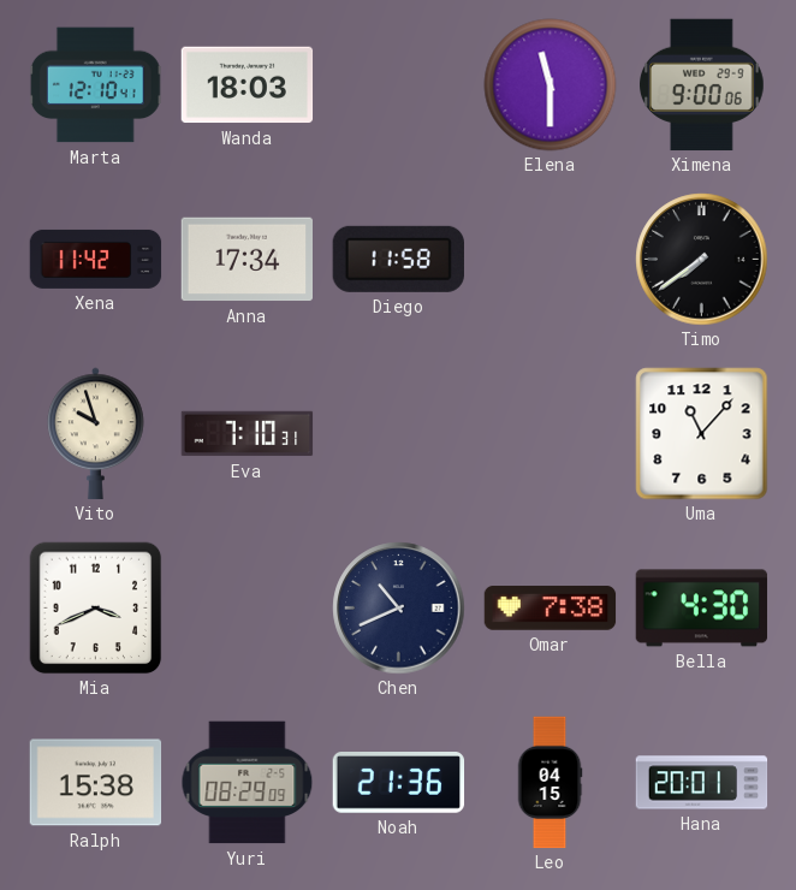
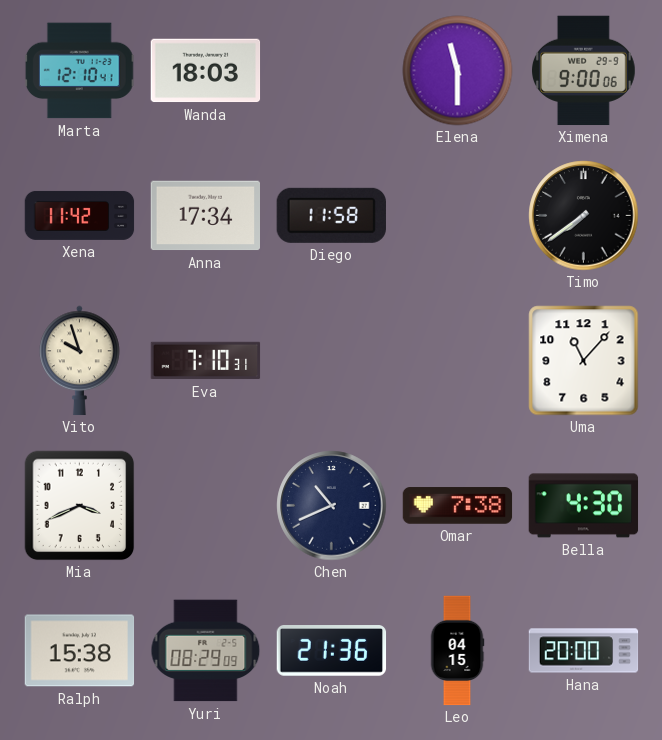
Hana: 20:01 -> 20:00
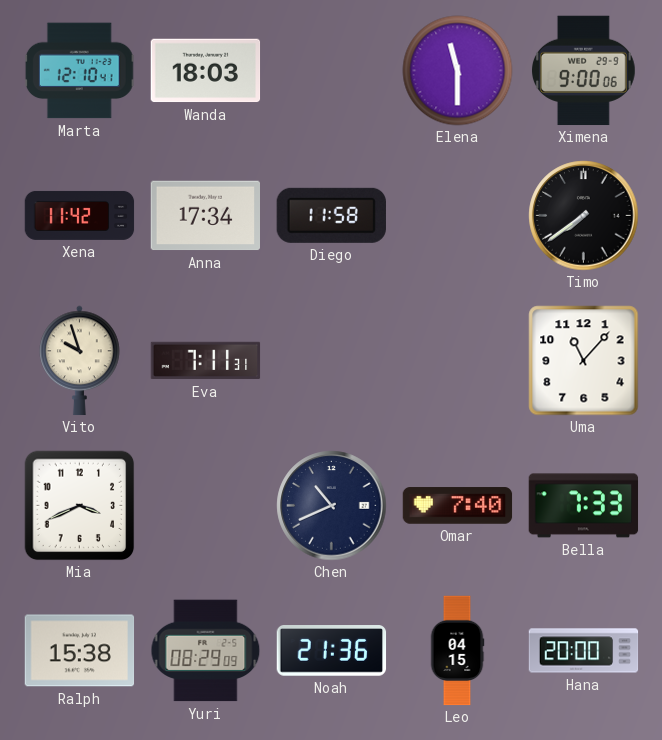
Eva: 7:10 -> 7:11
Omar: 7:38 -> 7:40
Bella: 4:30 -> 7:33
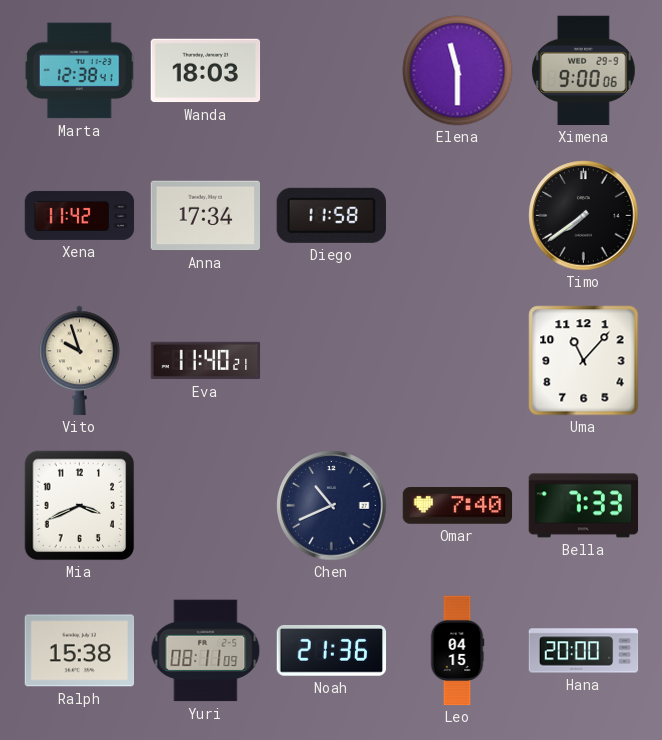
Marta: 12:10 -> 12:38
Eva: 7:11 -> 11:40
Yuri: 08:29 -> 08:11
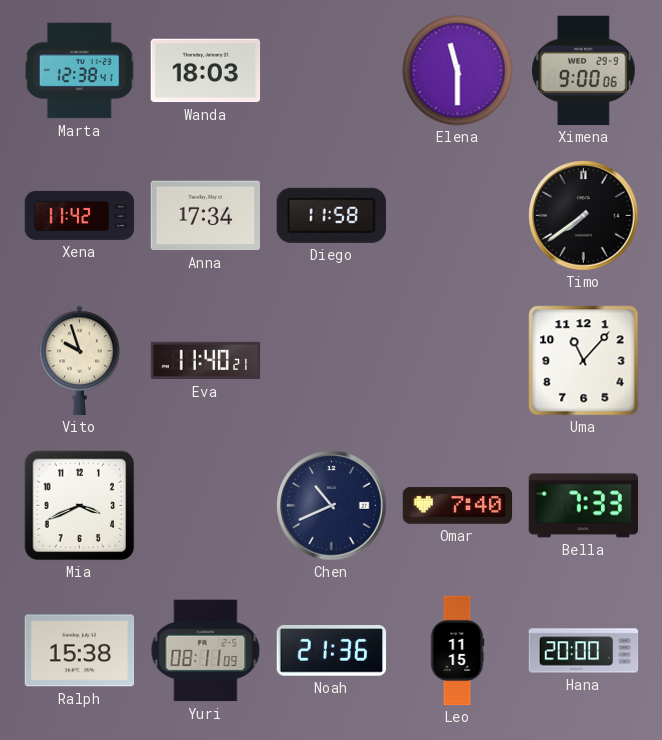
Leo: 04:15 -> 11:15
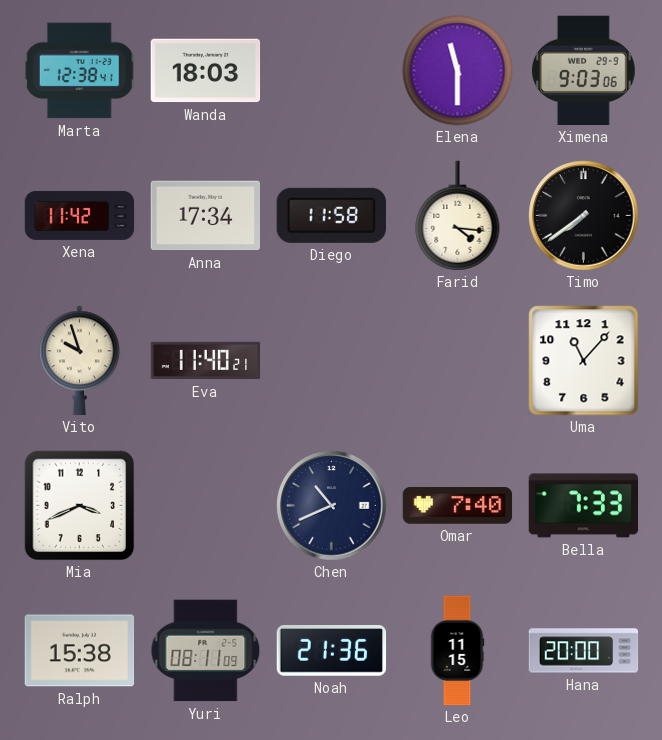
Ximena: 9:00 -> 9:03
Farid: none -> 4:16
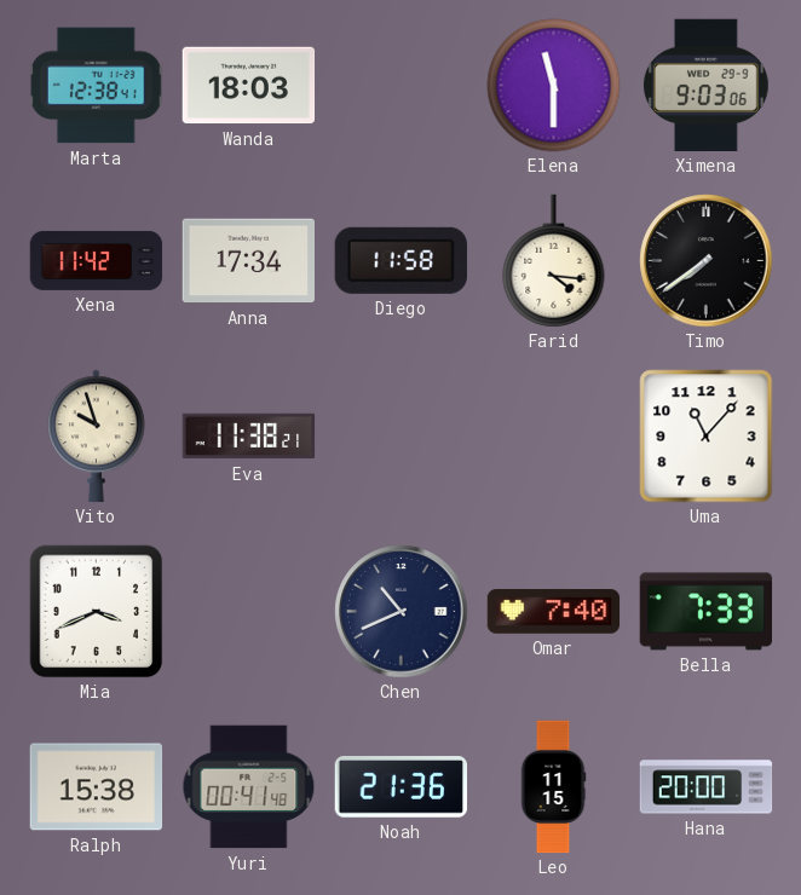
Eva: 11:40 -> 11:38
Yuri: 08:11 -> 00:41
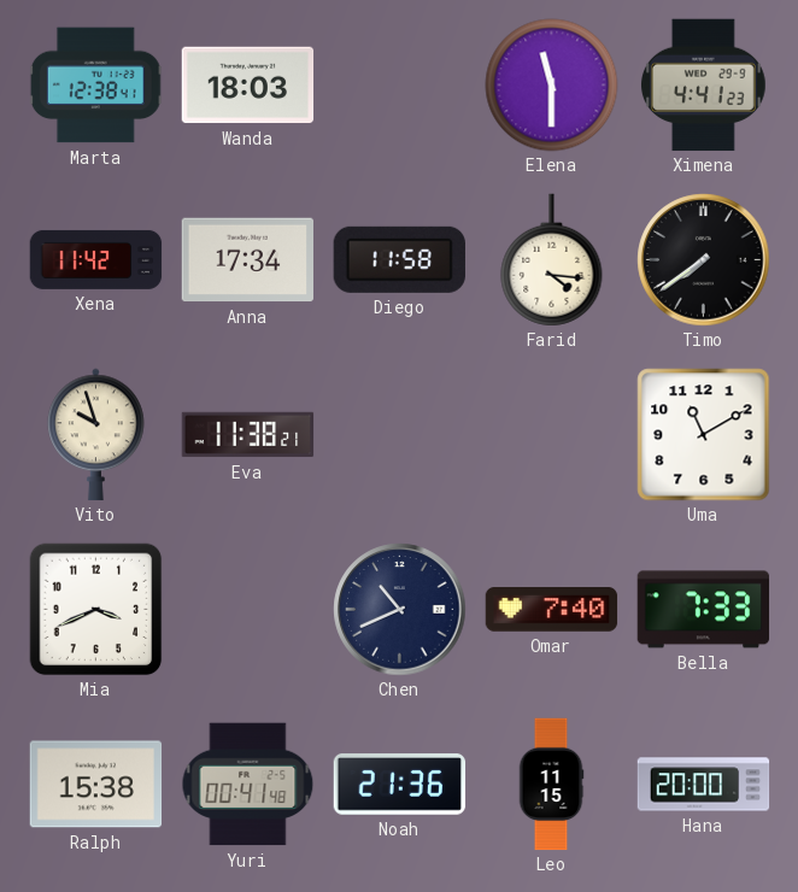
Ximena: 9:03 -> 4:41
Uma: 11:07 -> 11:10
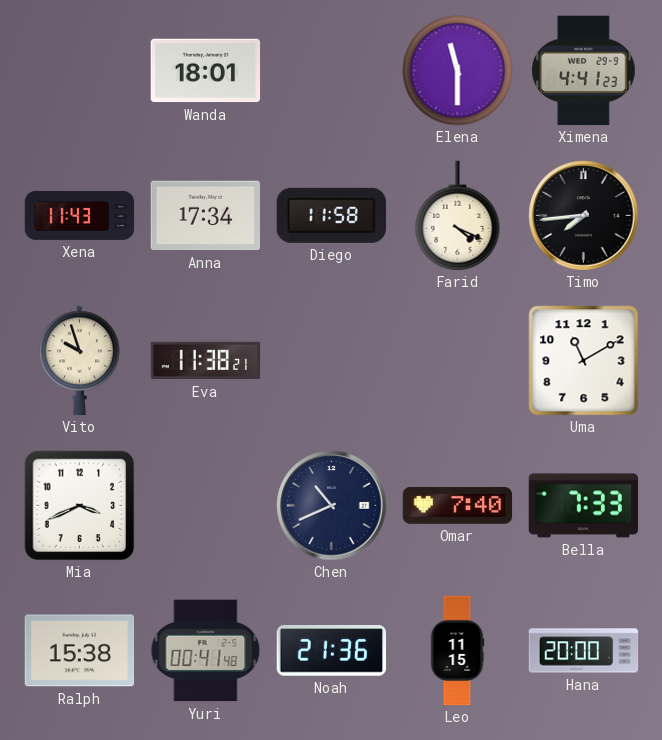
Marta: 12:38 -> none
Wanda: 18:03 -> 18:01
Xena: 11:42 -> 11:43
Farid: 4:16 -> 4:19
Timo: 7:39 -> 7:44
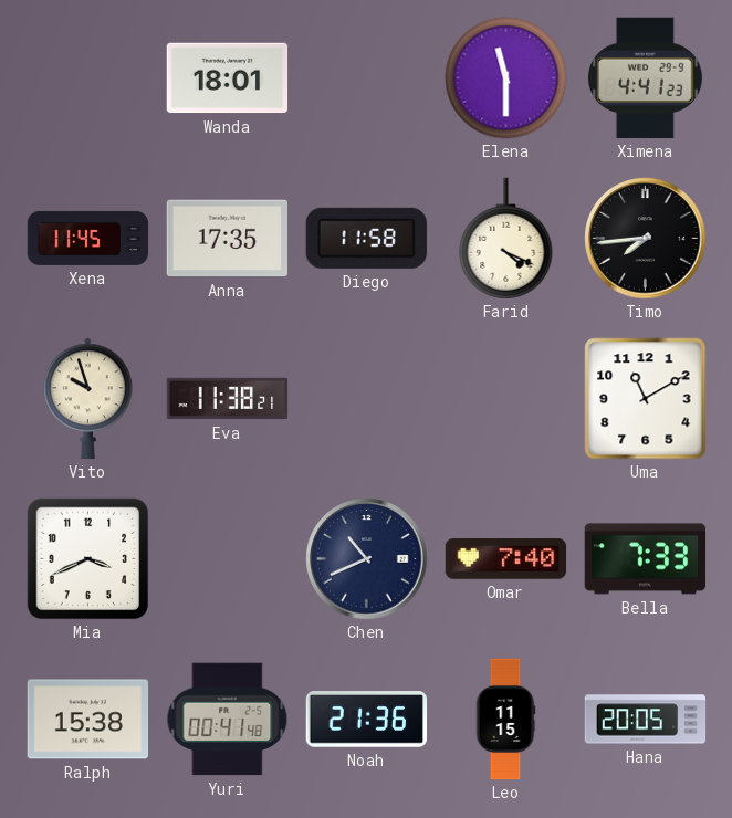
Xena: 11:43 -> 11:45
Anna: 17:34 -> 17:35
Hana: 20:00 -> 20:05
